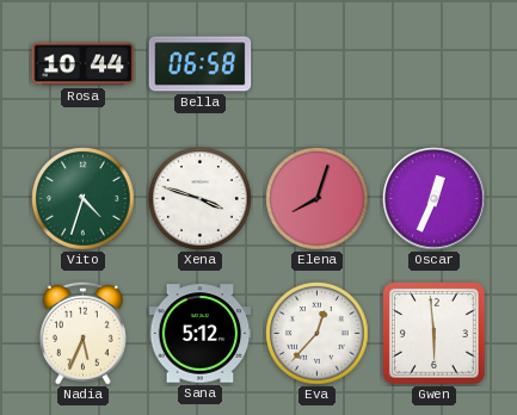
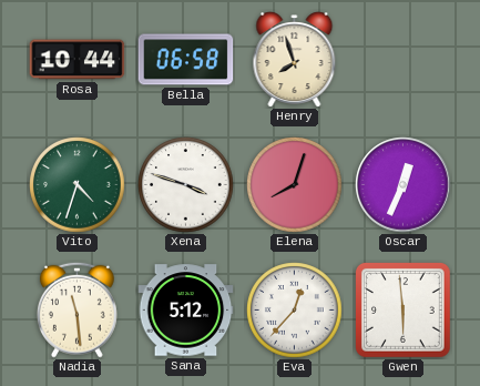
Henry: none -> 7:57
Nadia: 5:34 -> 11:29
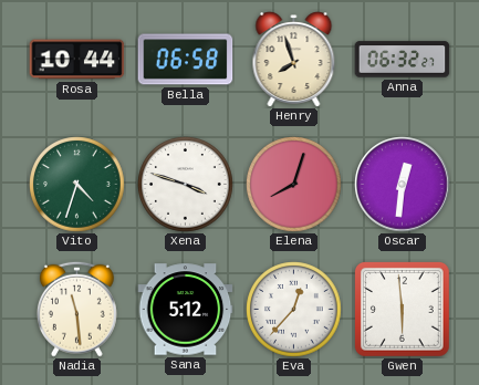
Anna: none -> 06:32
Oscar: 12:34 -> 12:31
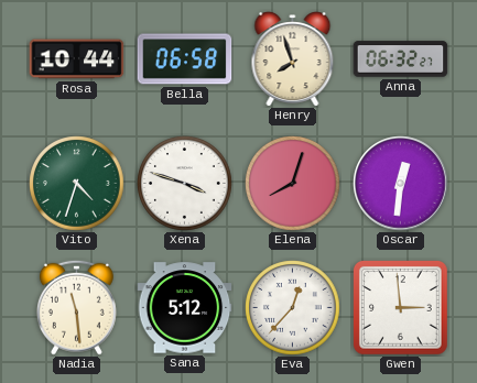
Gwen: 5:59 -> 2:59
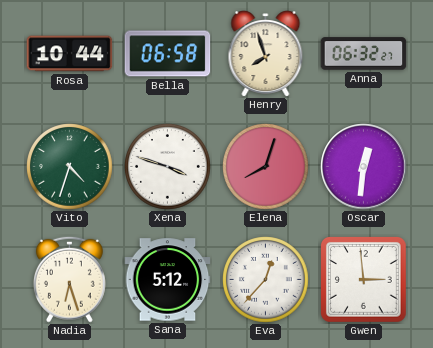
Nadia: 11:29 -> 6:27
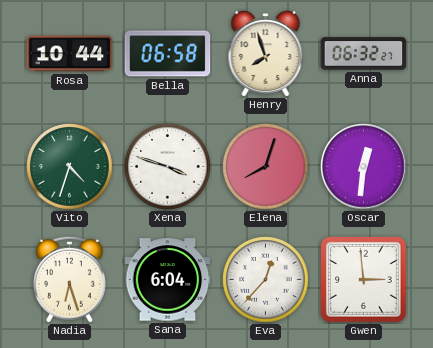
Sana: 5:12 -> 6:04
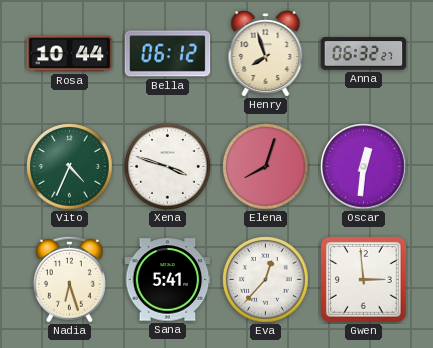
Bella: 06:58 -> 06:12
Vito: 4:33 -> 4:34
Sana: 6:04 -> 5:41
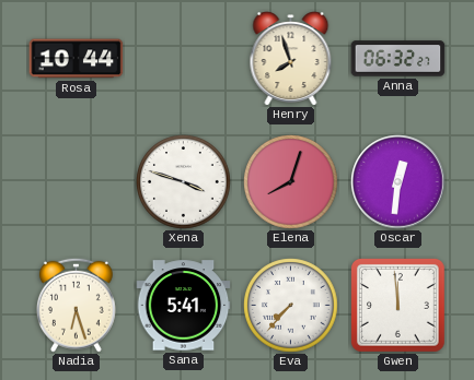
Bella: 06:12 -> none
Vito: 4:34 -> none
Eva: 12:37 -> 7:37
Gwen: 2:59 -> 11:59
